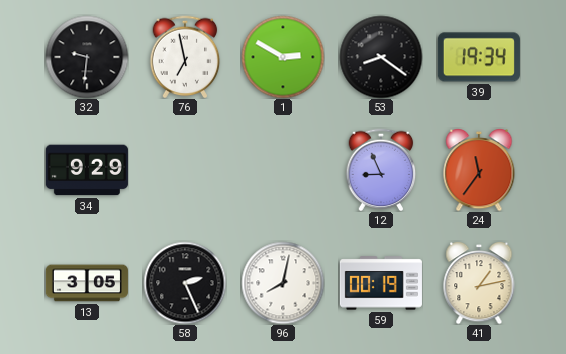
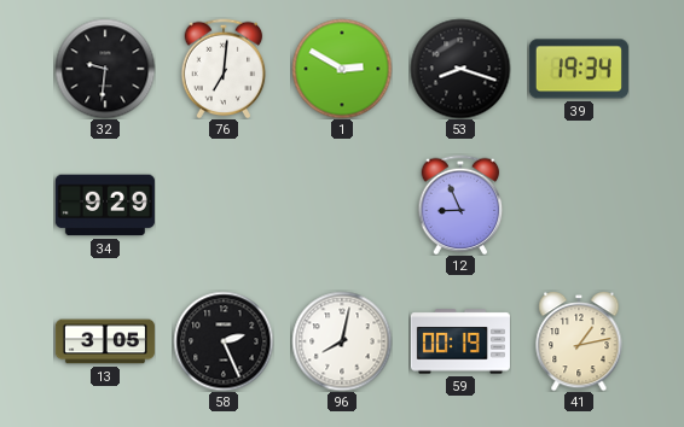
76: 6:58 -> 7:01
53: 8:21 -> 8:18
24: 11:36 -> none
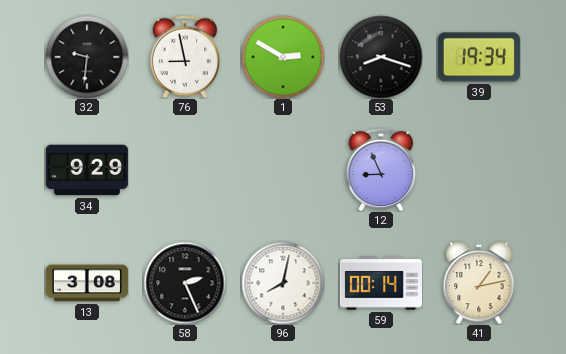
76: 7:01 -> 8:58
13: 3:05 -> 3:08
59: 00:19 -> 00:14
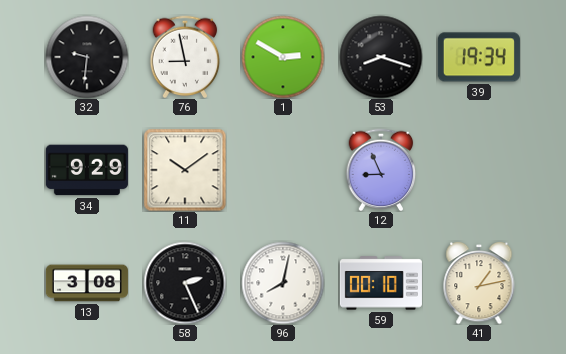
11: none -> 10:09
59: 00:14 -> 00:10
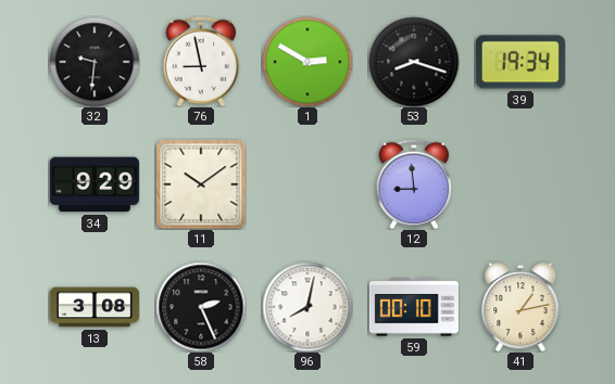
12: 8:56 -> 8:59
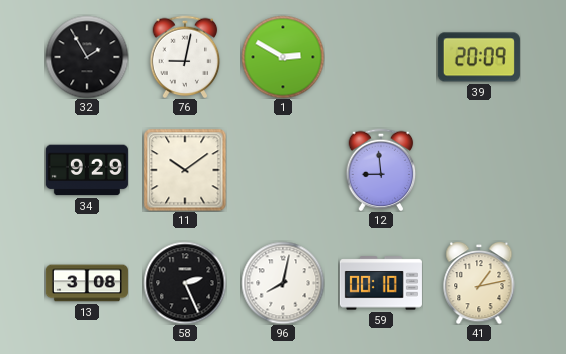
32: 9:31 -> 1:55
76: 8:58 -> 9:02
53: 8:18 -> none
39: 19:34 -> 20:09
